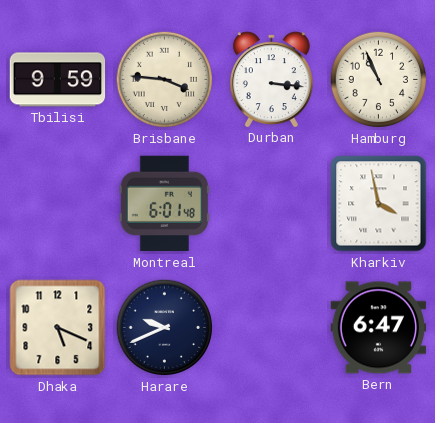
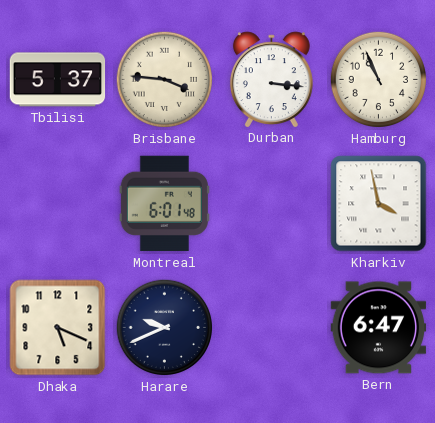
Tbilisi: 9:59 -> 5:37
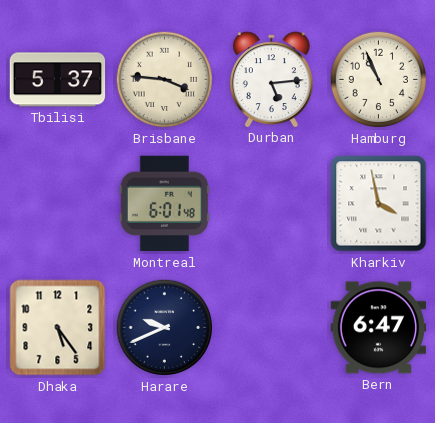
Durban: 3:16 -> 5:14
Dhaka: 5:19 -> 5:24
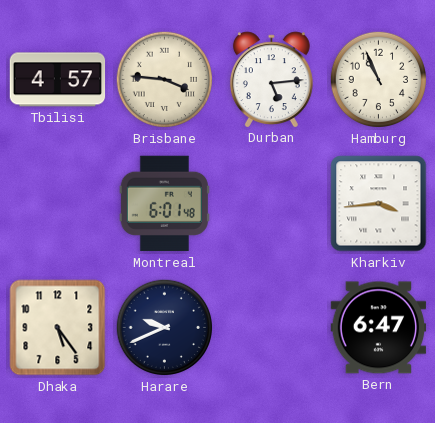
Tbilisi: 5:37 -> 4:57
Kharkiv: 3:58 -> 3:44
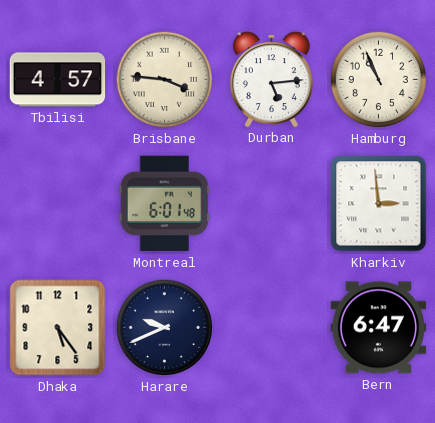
Kharkiv: 3:44 -> 2:59
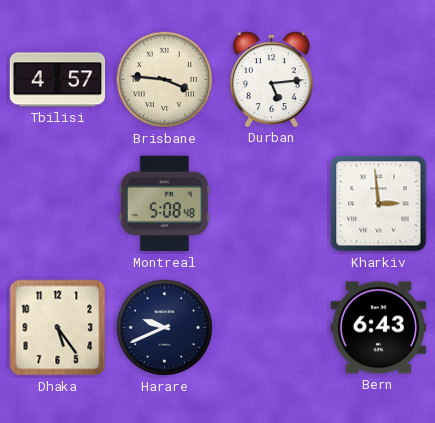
Hamburg: 10:56 -> none
Montreal: 6:01 -> 5:08
Bern: 6:47 -> 6:43
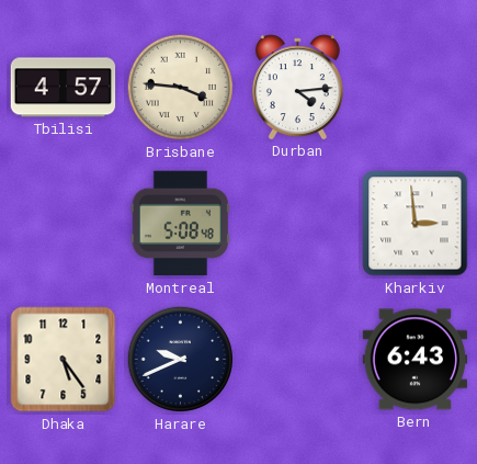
Durban: 5:14 -> 4:14
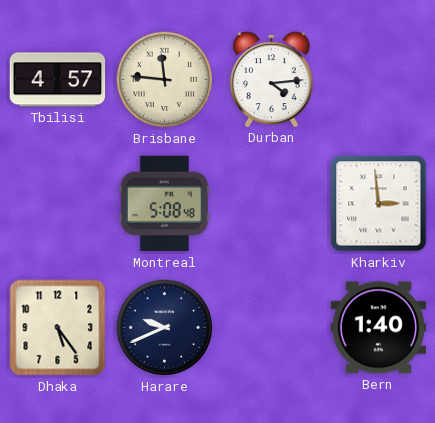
Brisbane: 3:46 -> 11:46
Bern: 6:43 -> 1:40
